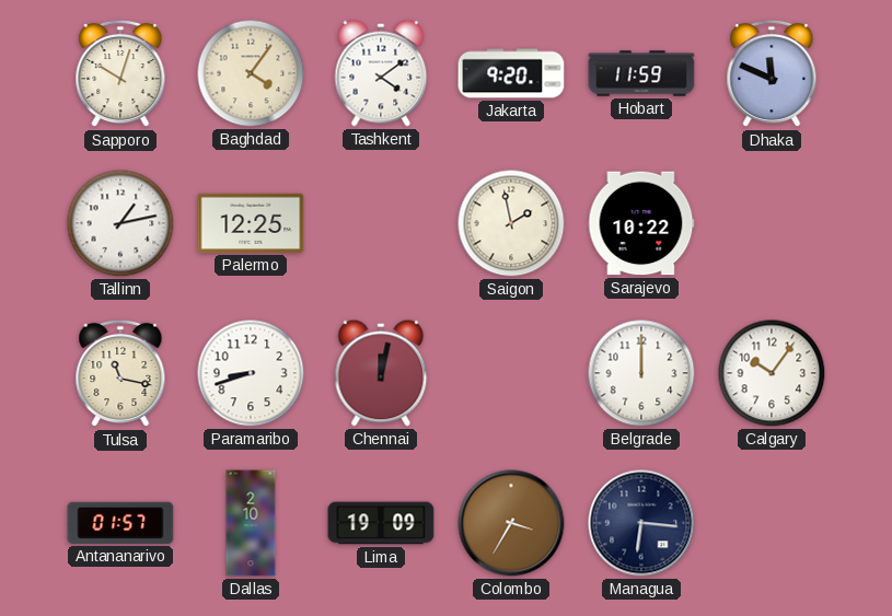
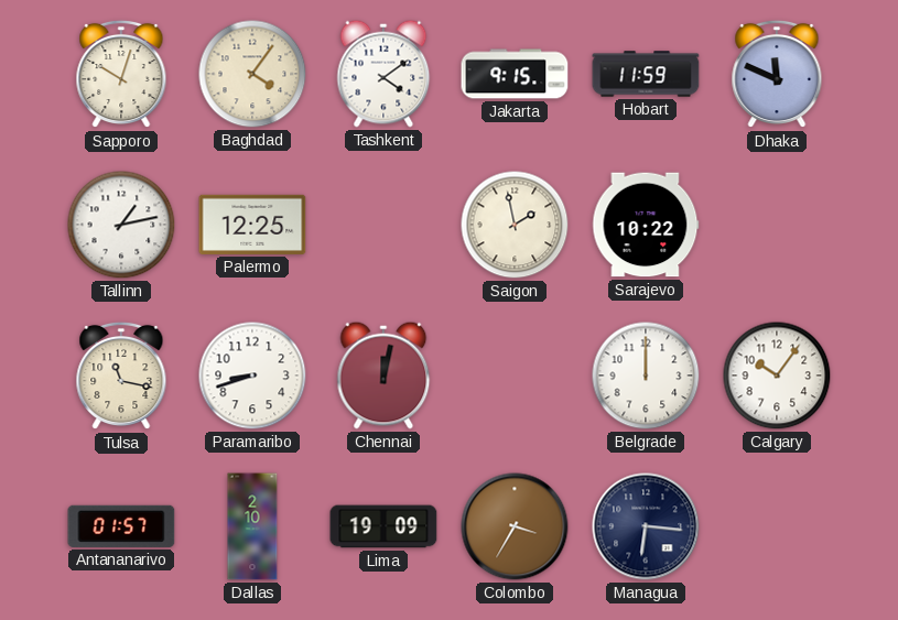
Jakarta: 9:20 -> 9:15
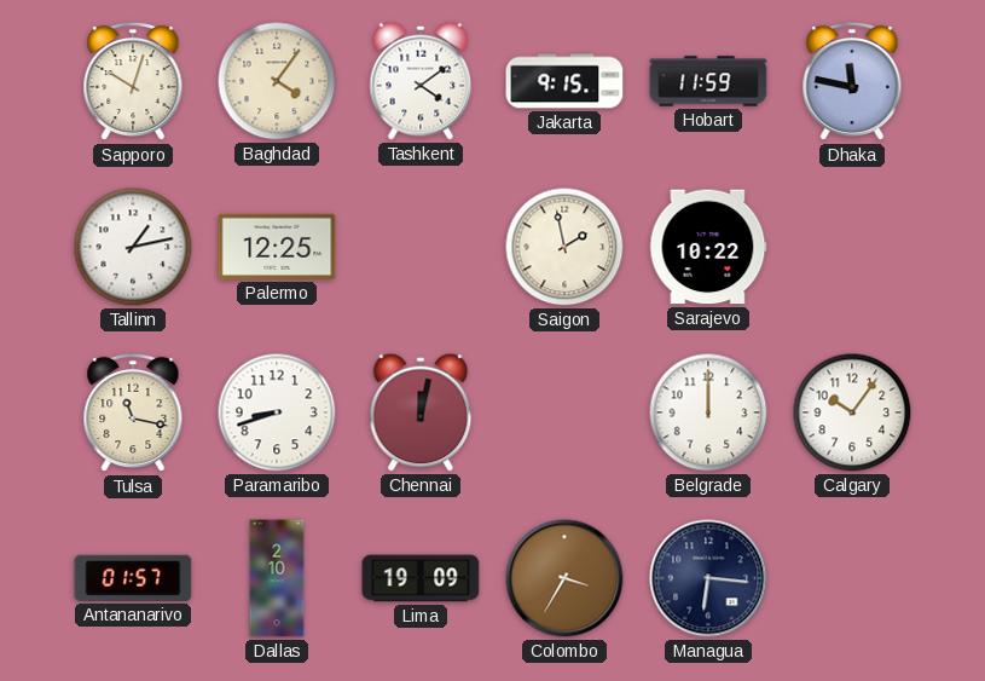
Dhaka: 11:49 -> 11:47
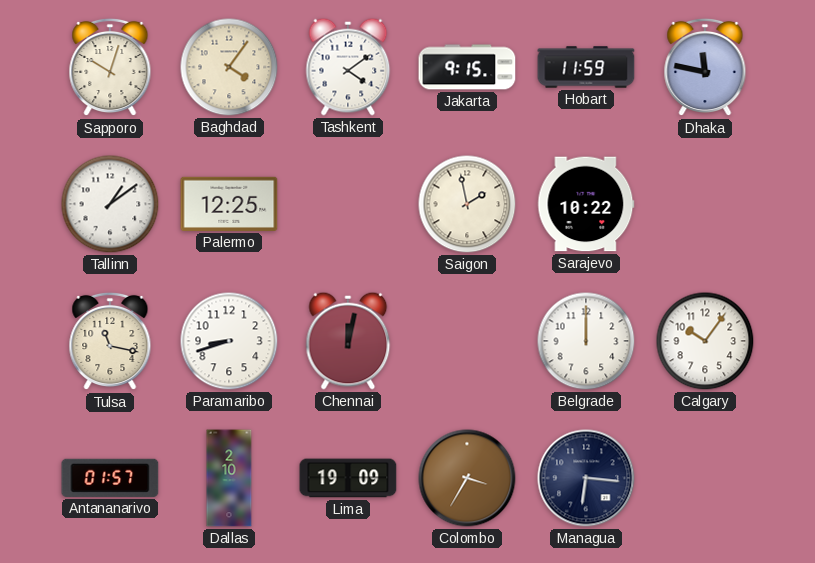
Tallinn: 1:13 -> 1:09
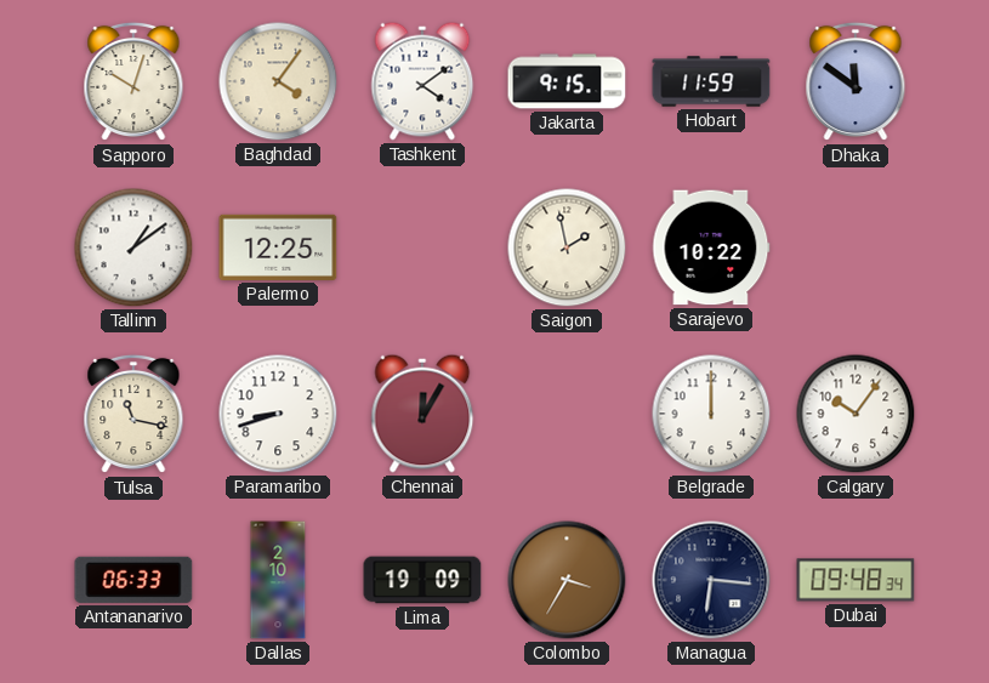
Dhaka: 11:47 -> 11:51
Chennai: 12:02 -> 12:05
Antananarivo: 01:57 -> 06:33
Dubai: none -> 09:48
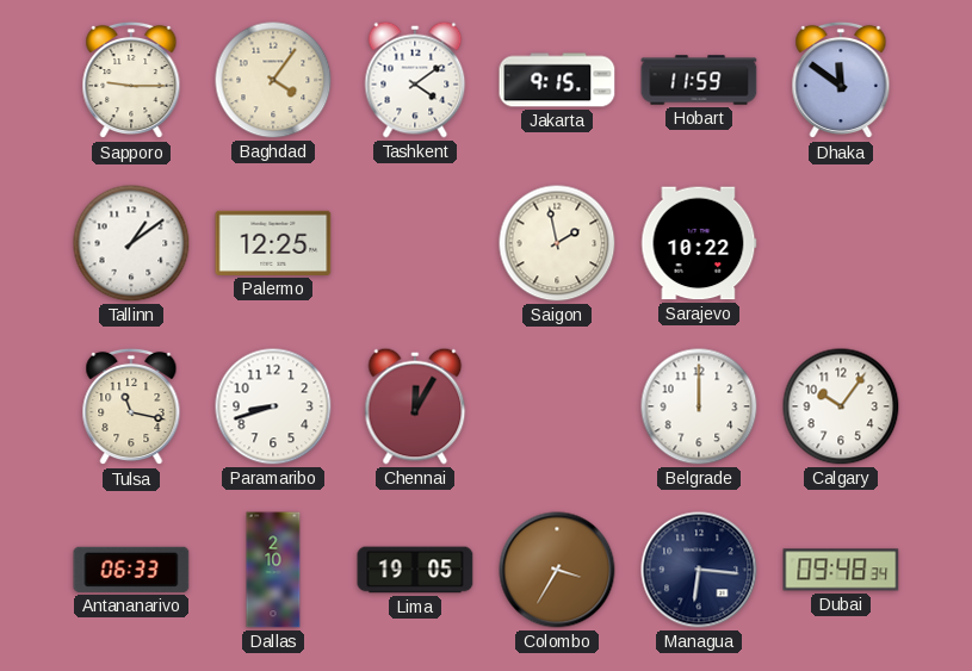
Sapporo: 10:03 -> 9:15
Lima: 19:09 -> 19:05
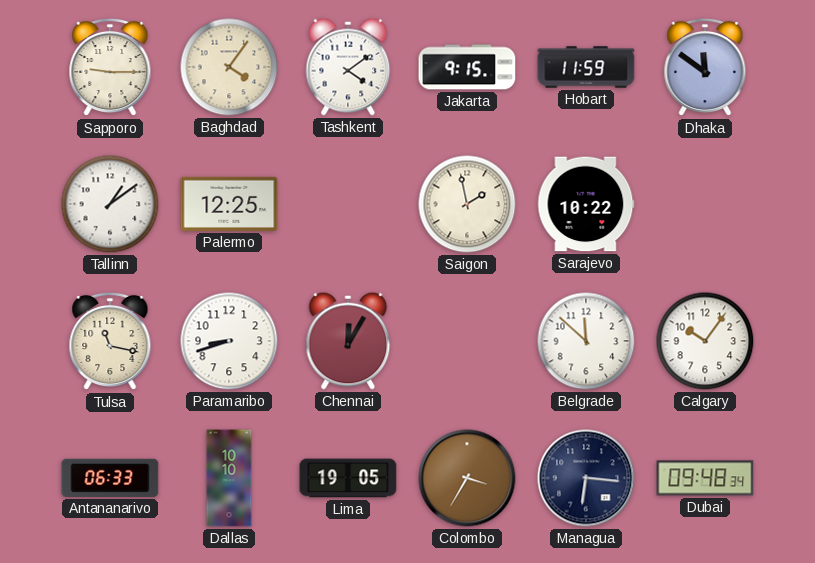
Belgrade: 12:00 -> 11:52
Dallas: 2:10 -> 10:10
